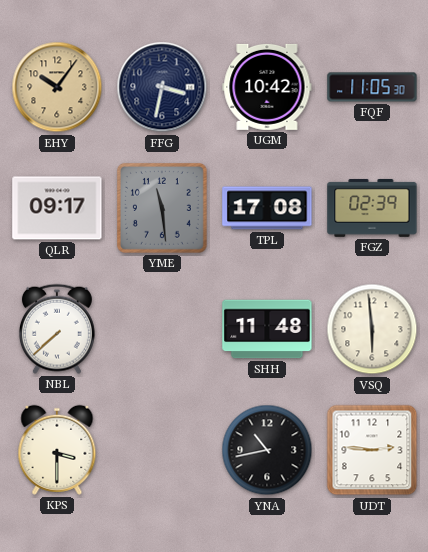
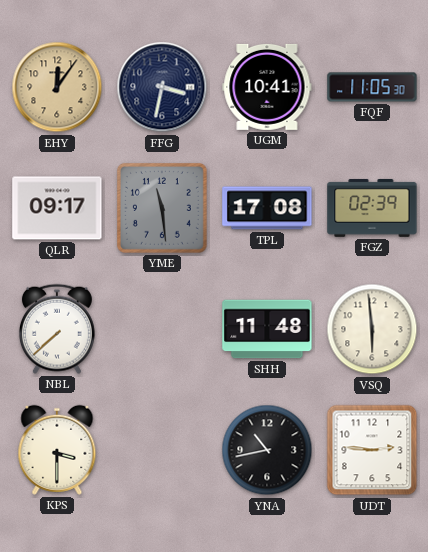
EHY: 10:06 -> 12:06
UGM: 10:42 -> 10:41
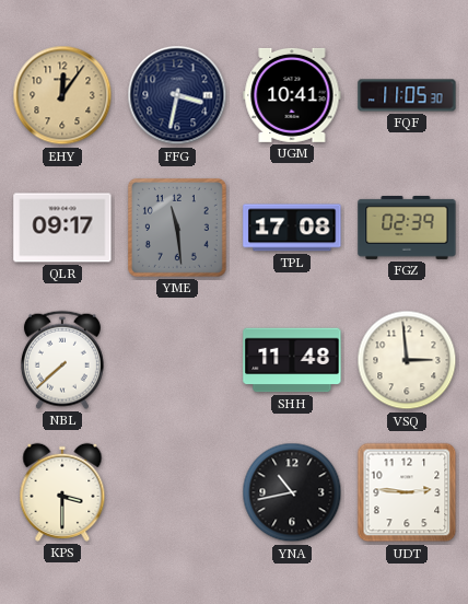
VSQ: 5:59 -> 2:59
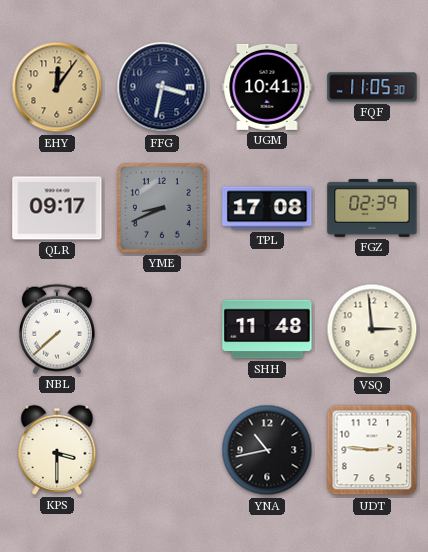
YME: 11:29 -> 8:41
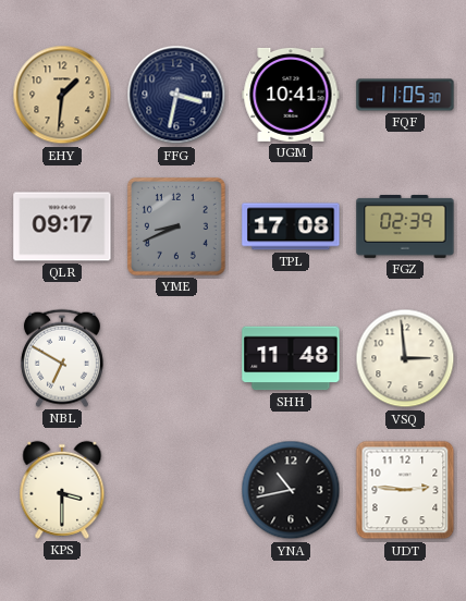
EHY: 12:06 -> 1:31
NBL: 7:38 -> 6:50
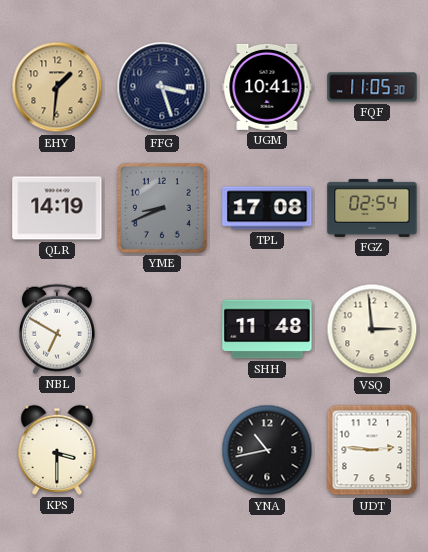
FFG: 3:32 -> 3:27
QLR: 09:17 -> 14:19
FGZ: 02:39 -> 02:54
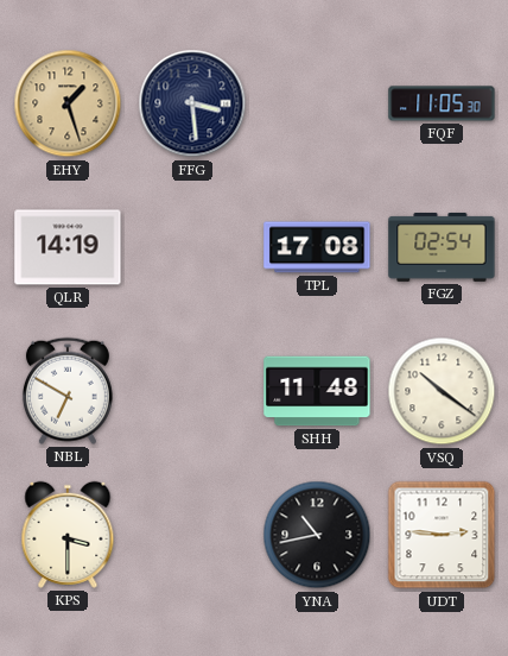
EHY: 1:31 -> 1:27
FFG: 3:27 -> 3:29
UGM: 10:41 -> none
YME: 8:41 -> none
VSQ: 2:59 -> 10:21
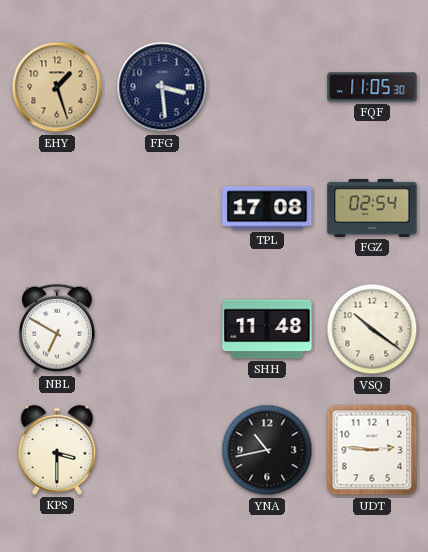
QLR: 14:19 -> none
